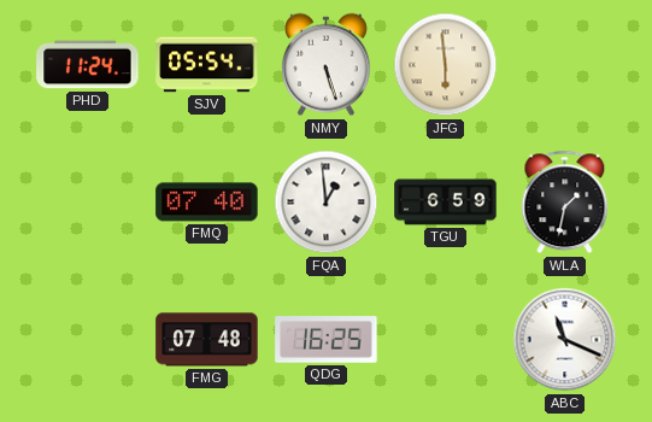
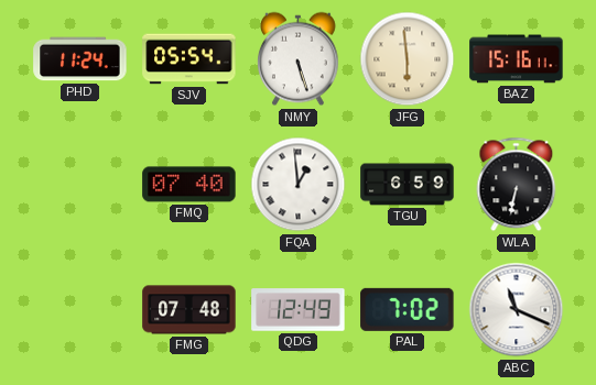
BAZ: none -> 15:16
WLA: 1:32 -> 6:32
QDG: 16:25 -> 12:49
PAL: none -> 7:02
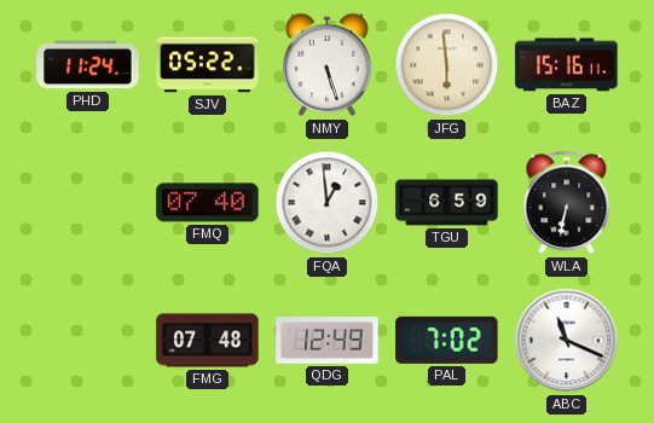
SJV: 05:54 -> 05:22
